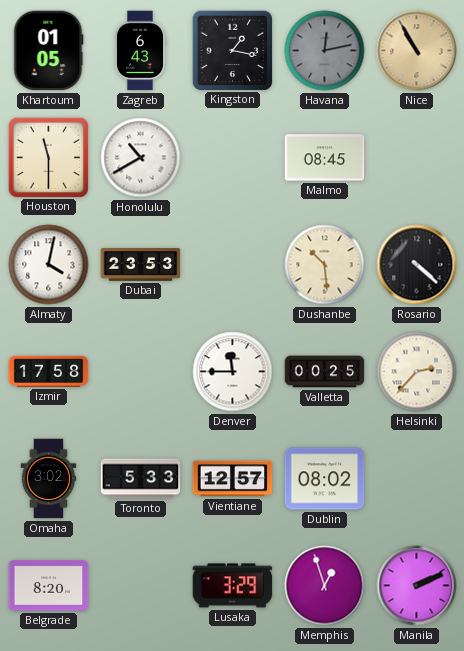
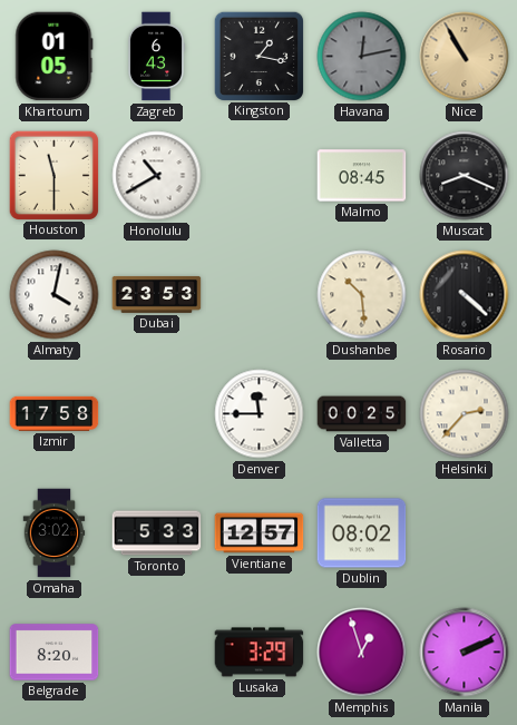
Muscat: none -> 8:19
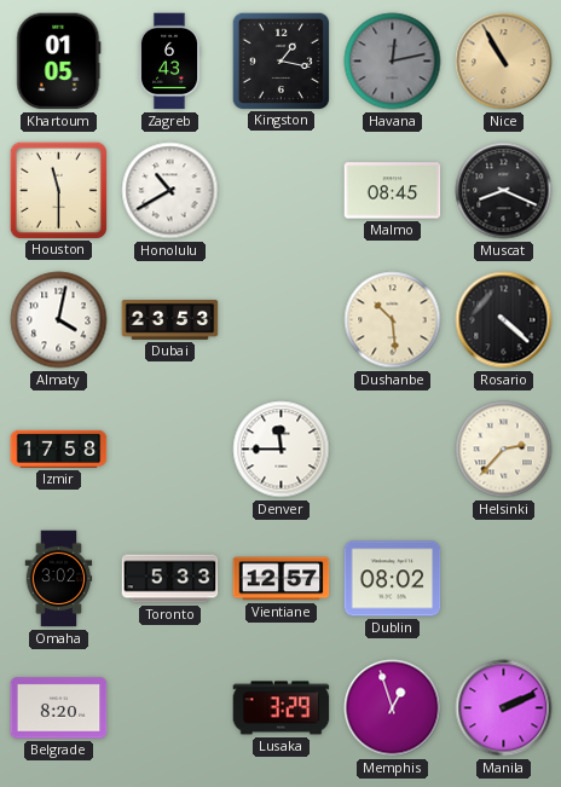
Valletta: 00:25 -> none
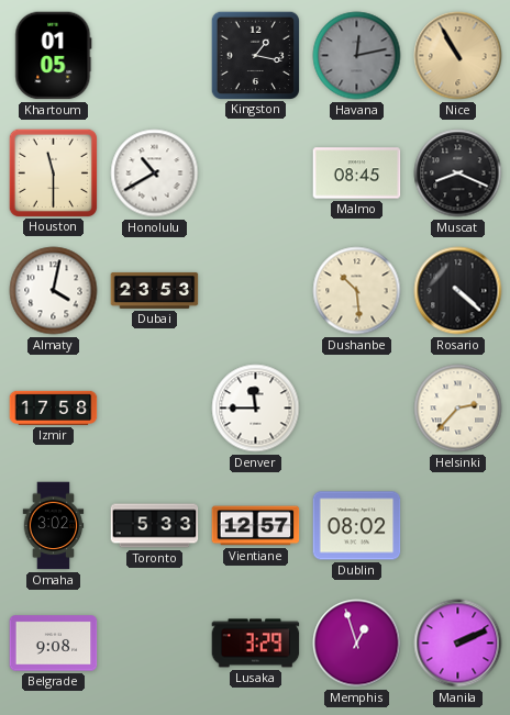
Zagreb: 6:43 -> none
Belgrade: 8:20 -> 9:08
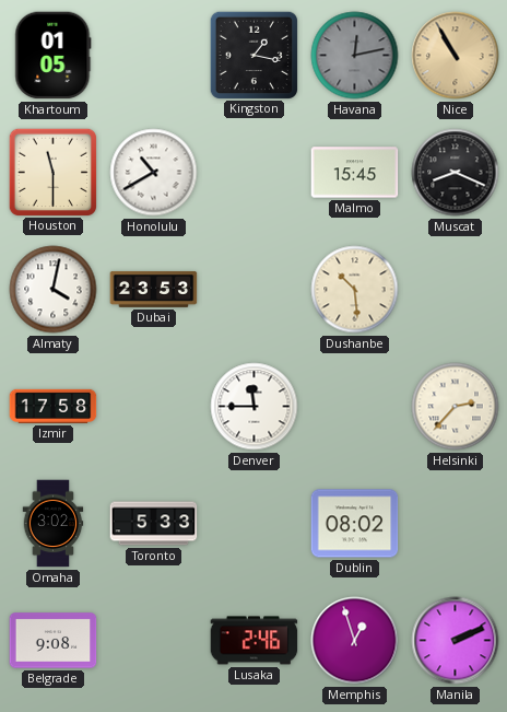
Malmo: 08:45 -> 15:45
Rosario: 4:22 -> none
Vientiane: 12:57 -> none
Lusaka: 3:29 -> 2:46
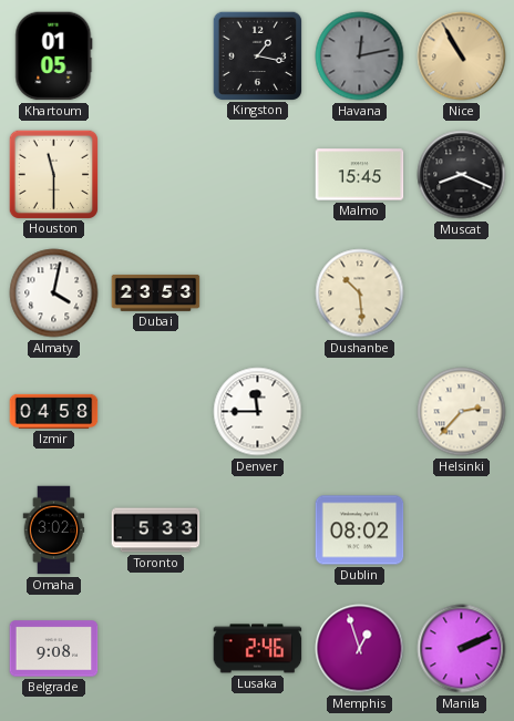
Honolulu: 10:40 -> none
Izmir: 17:58 -> 04:58
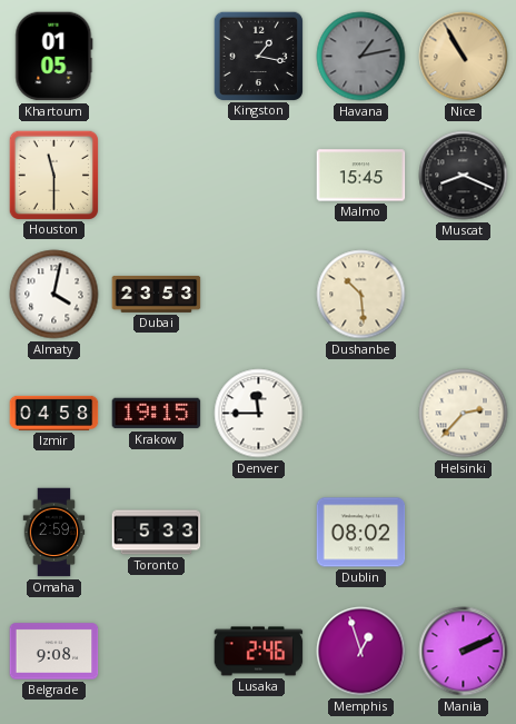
Havana: 12:13 -> 1:13
Krakow: none -> 19:15
Omaha: 3:02 -> 2:59
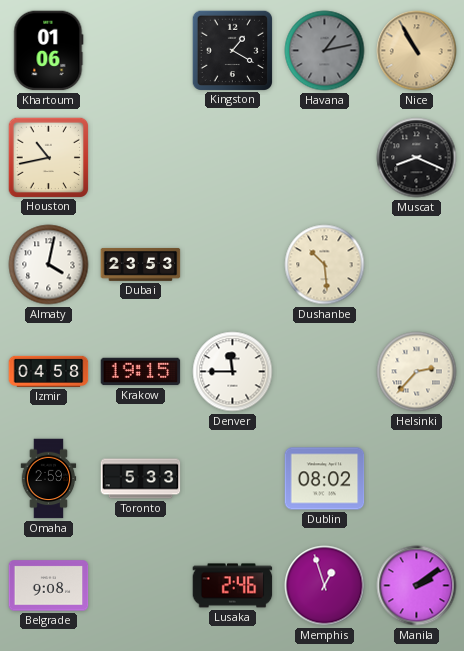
Khartoum: 01:05 -> 01:06
Kingston: 1:17 -> 1:20
Houston: 11:30 -> 10:43
Malmo: 15:45 -> none
Manila: 2:11 -> 2:09
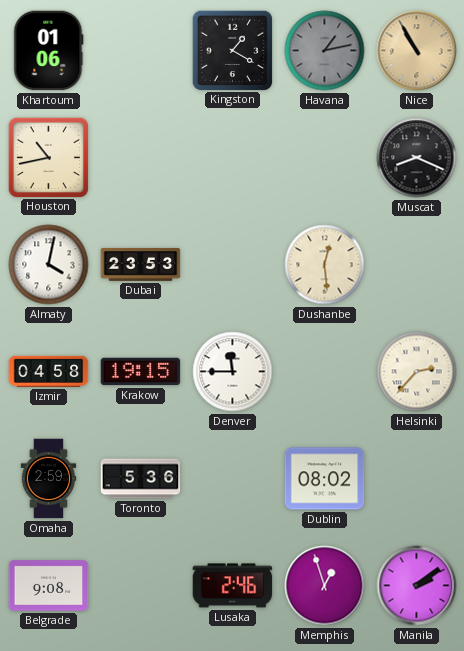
Dushanbe: 10:29 -> 12:29
Toronto: 5:33 -> 5:36
